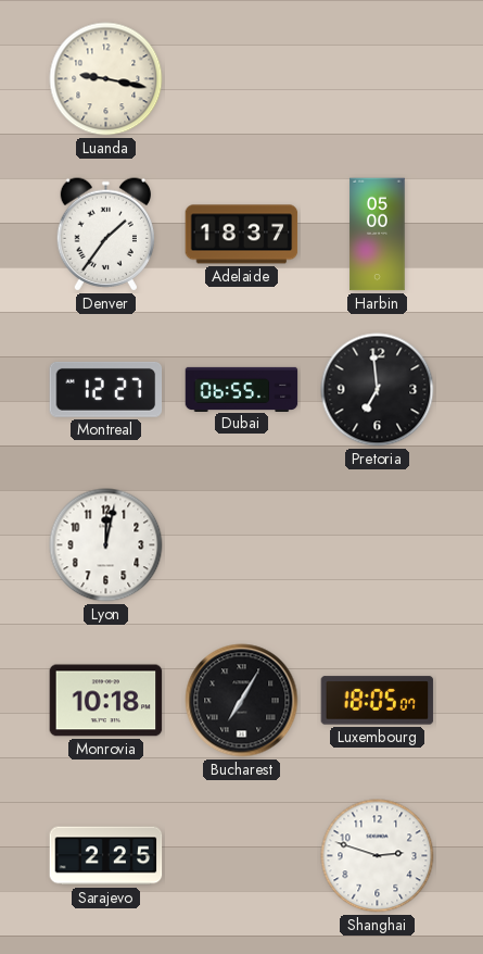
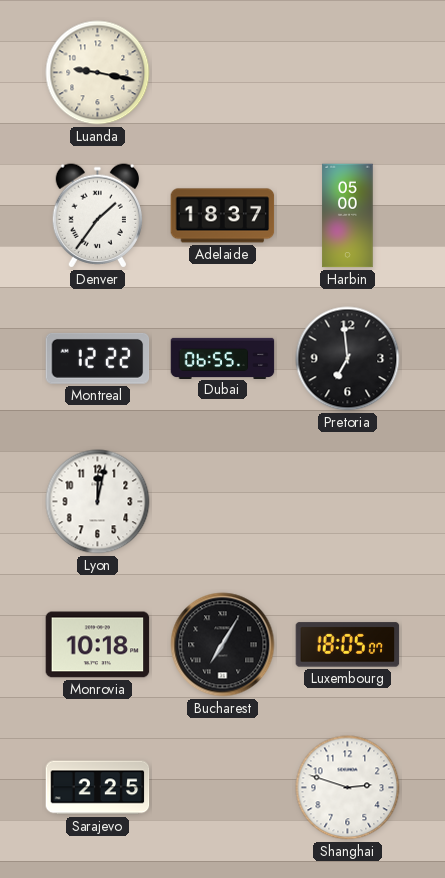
Montreal: 12:27 -> 12:22
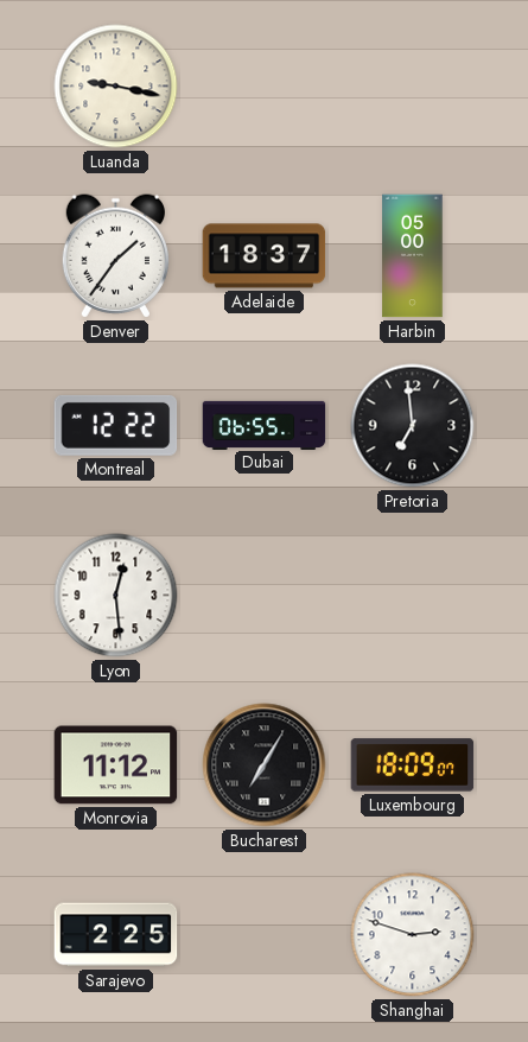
Lyon: 12:02 -> 12:29
Monrovia: 10:18 -> 11:12
Luxembourg: 18:05 -> 18:09
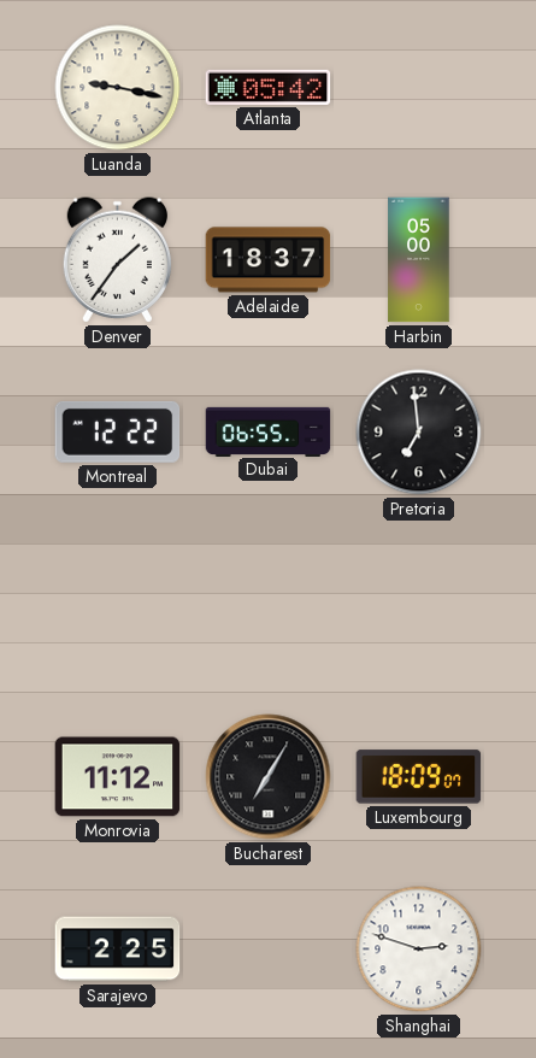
Atlanta: none -> 05:42
Lyon: 12:29 -> none
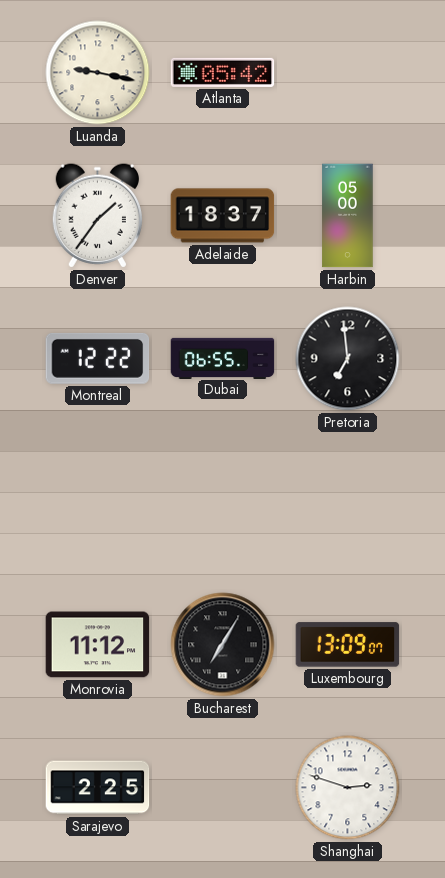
Luxembourg: 18:09 -> 13:09
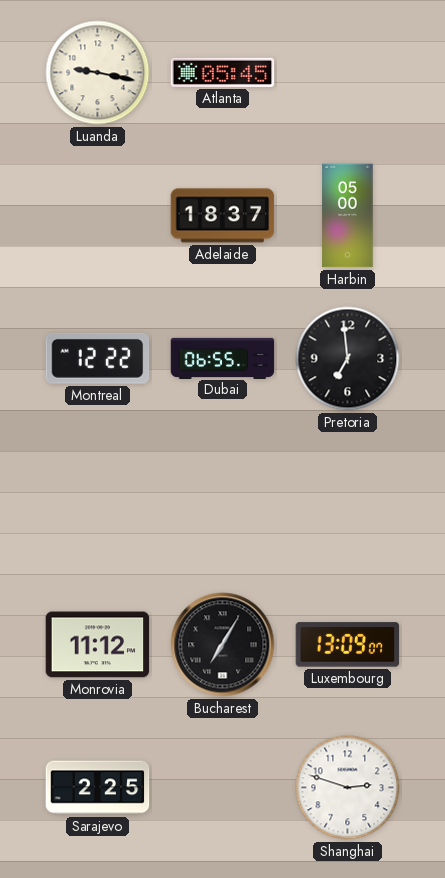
Atlanta: 05:42 -> 05:45
Denver: 1:36 -> none
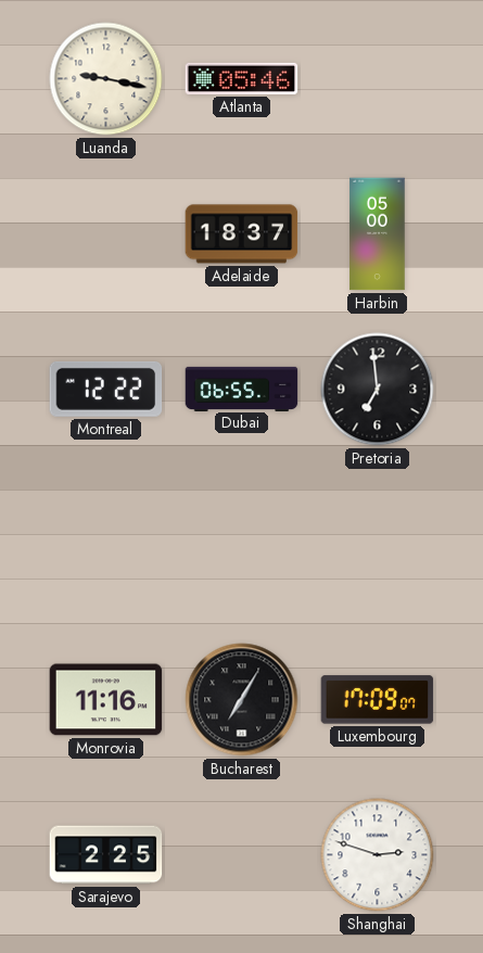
Atlanta: 05:45 -> 05:46
Monrovia: 11:12 -> 11:16
Luxembourg: 13:09 -> 17:09
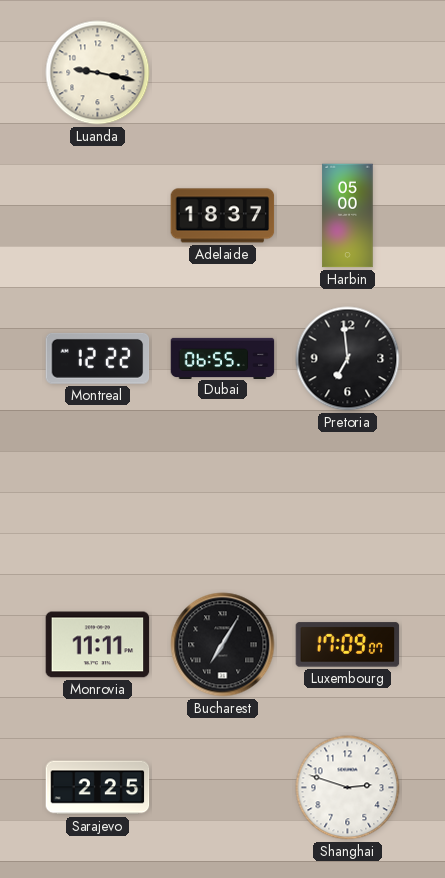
Atlanta: 05:46 -> none
Monrovia: 11:16 -> 11:11
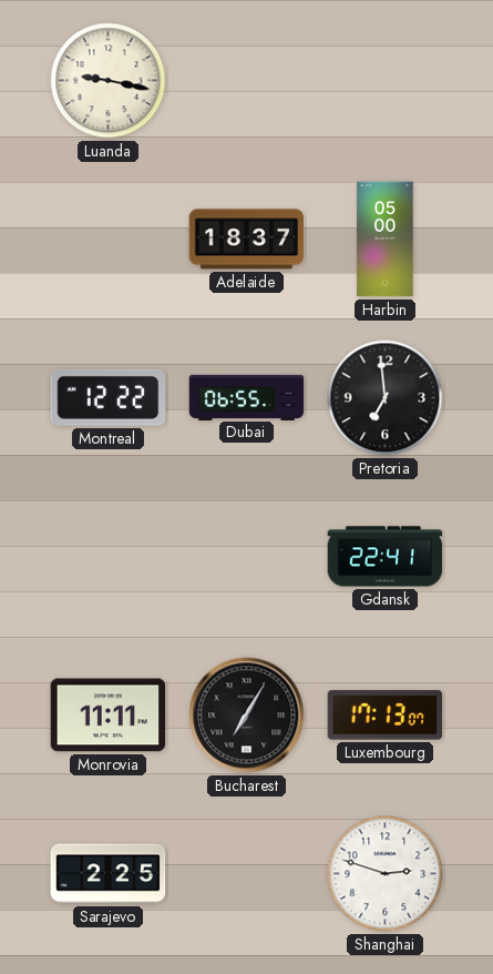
Gdansk: none -> 22:41
Luxembourg: 17:09 -> 17:13
